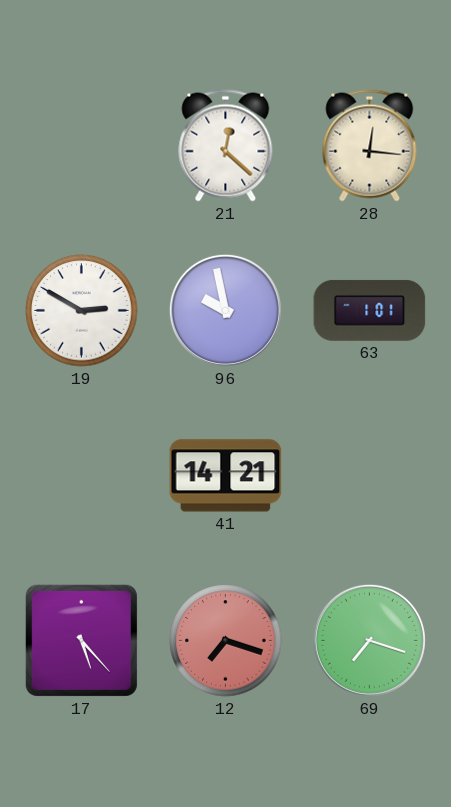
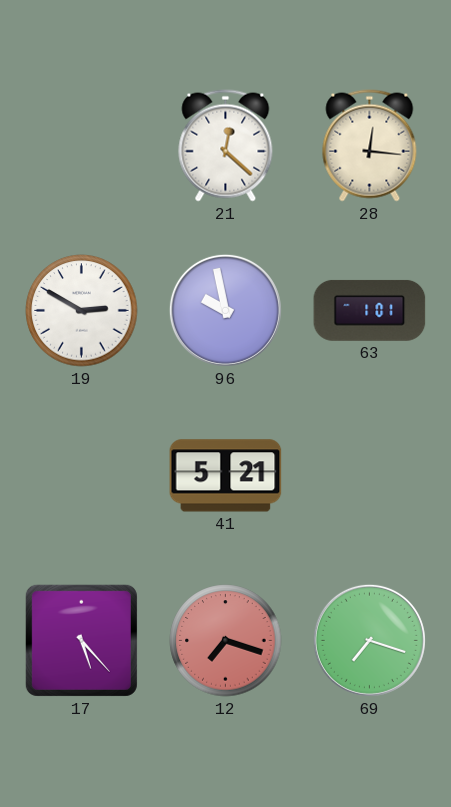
41: 14:21 -> 5:21
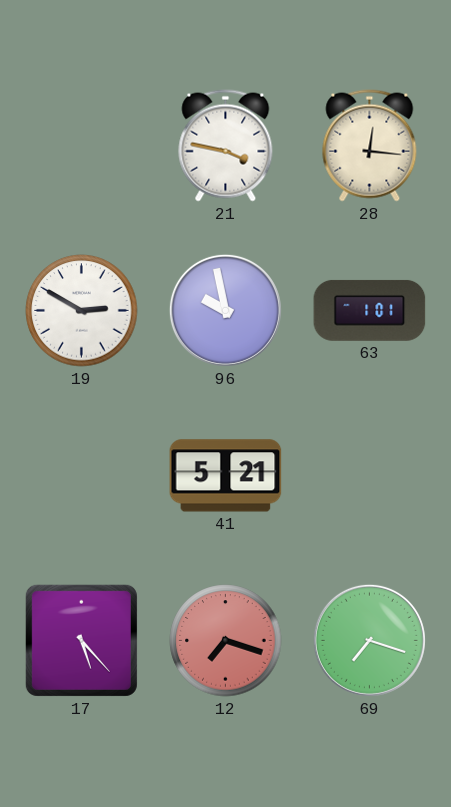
21: 12:22 -> 3:47
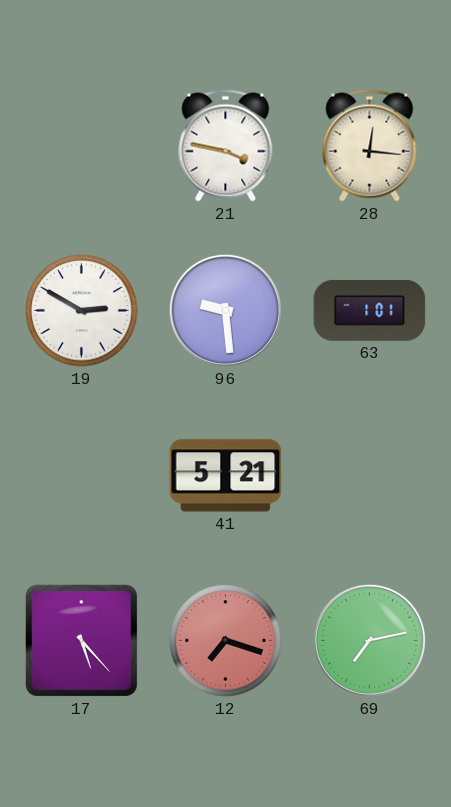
96: 9:58 -> 9:29
69: 7:18 -> 7:13
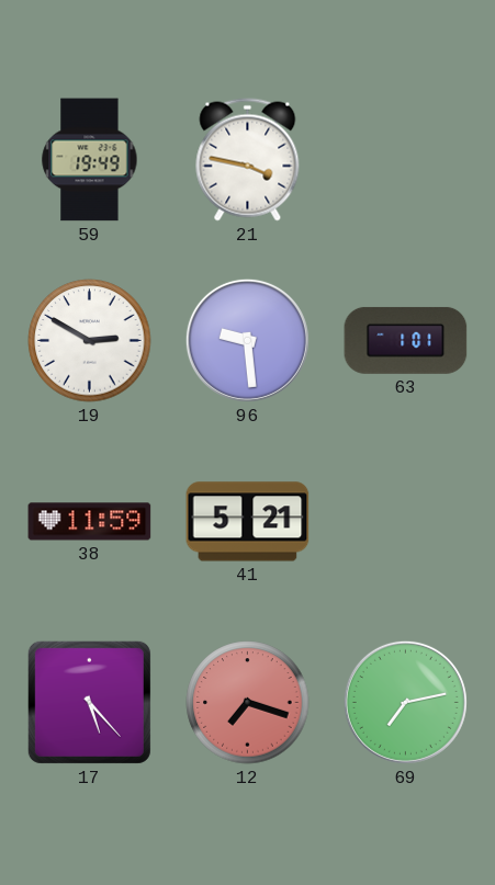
59: none -> 19:49
28: 12:16 -> none
38: none -> 11:59
